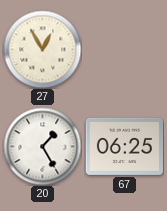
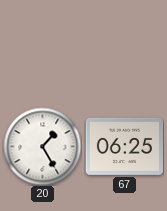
27: 12:55 -> none
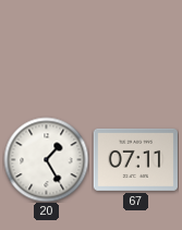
67: 06:25 -> 07:11
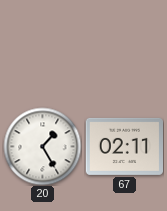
67: 07:11 -> 02:11
